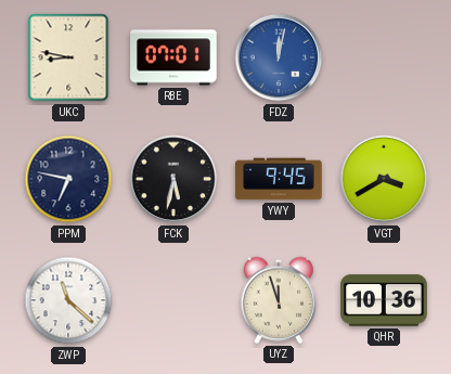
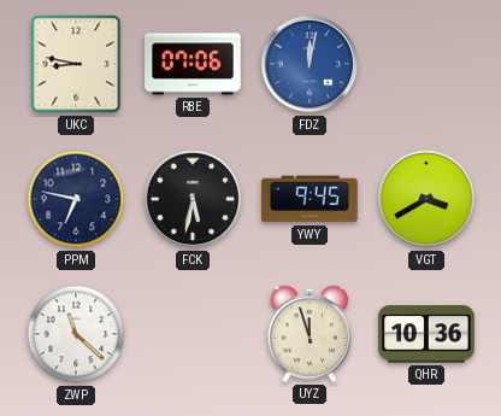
RBE: 07:01 -> 07:06
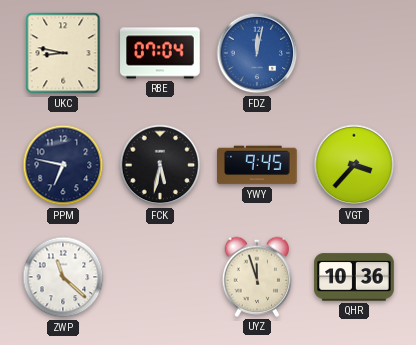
RBE: 07:06 -> 07:04
VGT: 3:40 -> 3:37
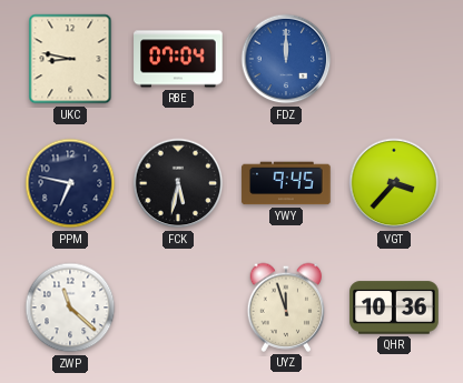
FDZ: 12:02 -> 12:00
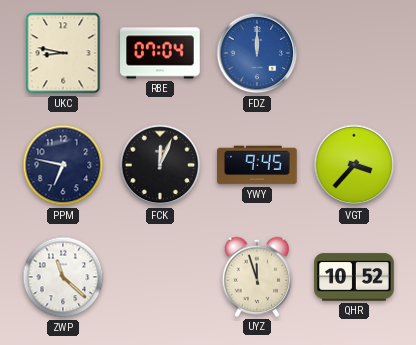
FCK: 5:32 -> 12:04
QHR: 10:36 -> 10:52
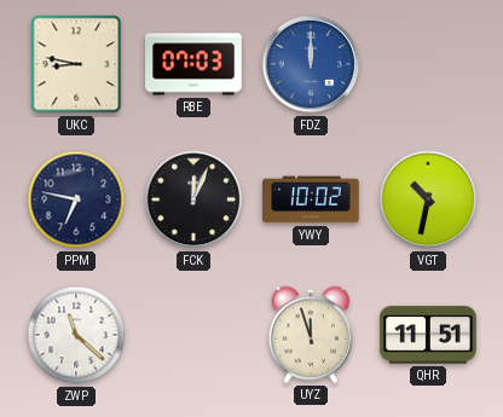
RBE: 07:04 -> 07:03
YWY: 9:45 -> 10:02
VGT: 3:37 -> 10:32
QHR: 10:52 -> 11:51
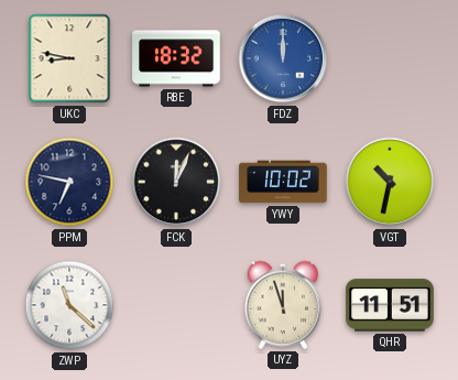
RBE: 07:03 -> 18:32
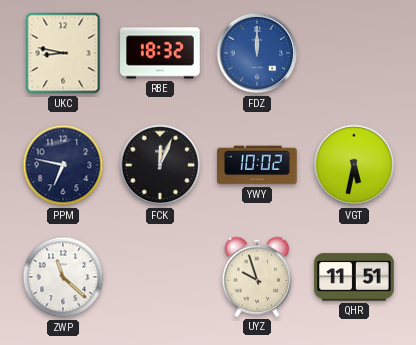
VGT: 10:32 -> 5:32
UYZ: 11:57 -> 9:57
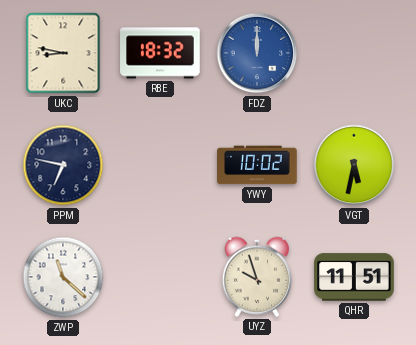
FCK: 12:04 -> none
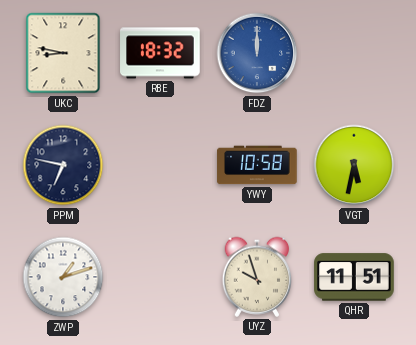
YWY: 10:02 -> 10:58
ZWP: 11:22 -> 1:12
